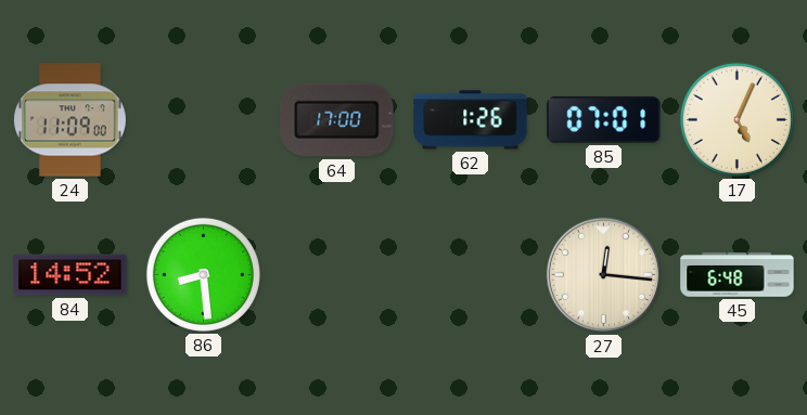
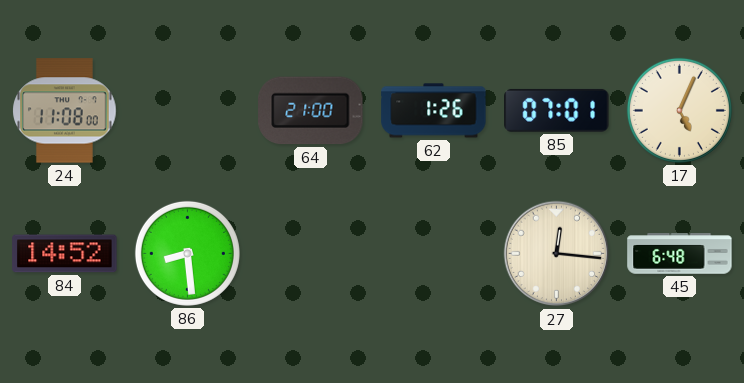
24: 11:09 -> 11:08
64: 17:00 -> 21:00
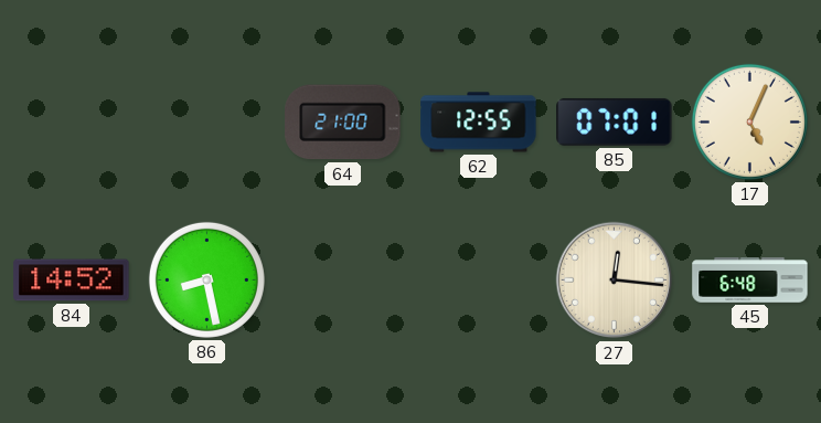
24: 11:08 -> none
62: 1:26 -> 12:55
86: 8:29 -> 8:28
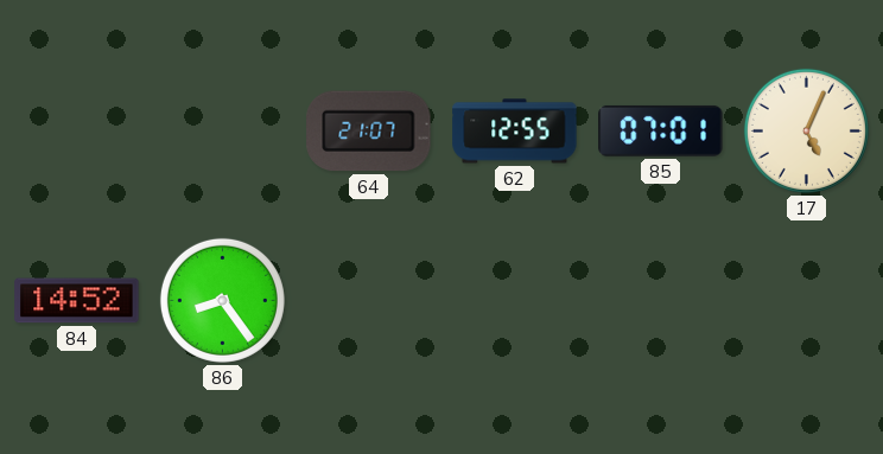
64: 21:00 -> 21:07
86: 8:28 -> 8:24
27: 12:16 -> none
45: 6:48 -> none
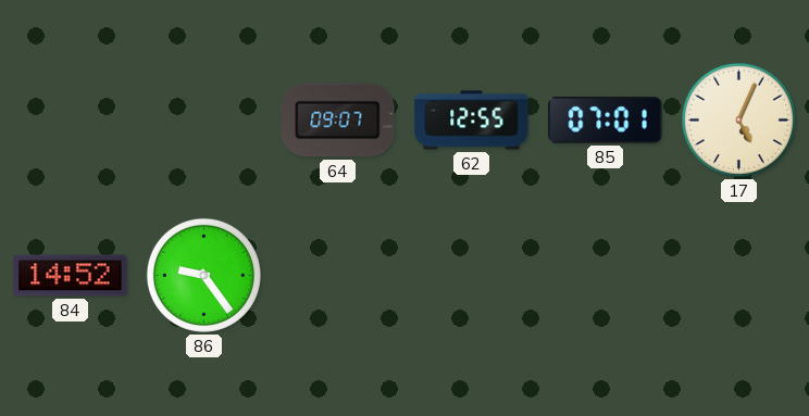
64: 21:07 -> 09:07
86: 8:24 -> 9:24
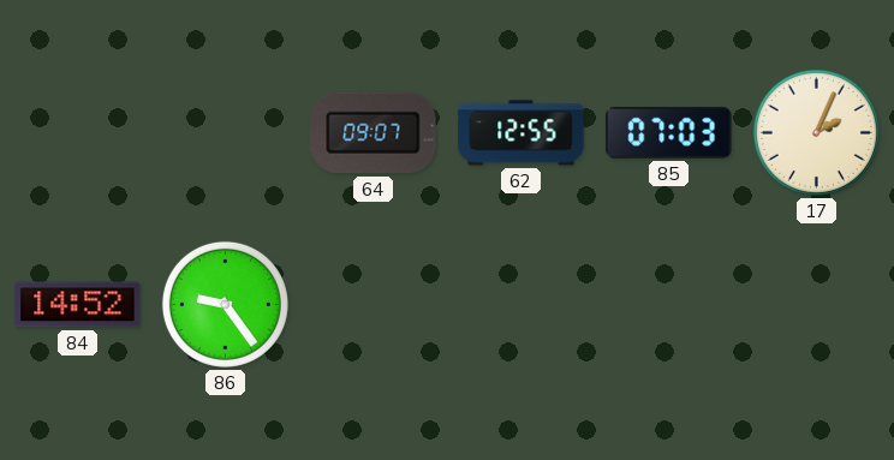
85: 07:01 -> 07:03
17: 5:04 -> 2:04
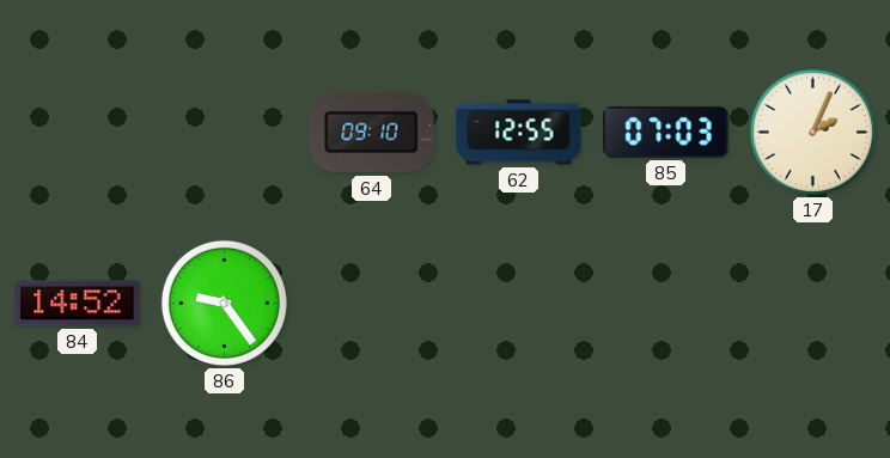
64: 09:07 -> 09:10
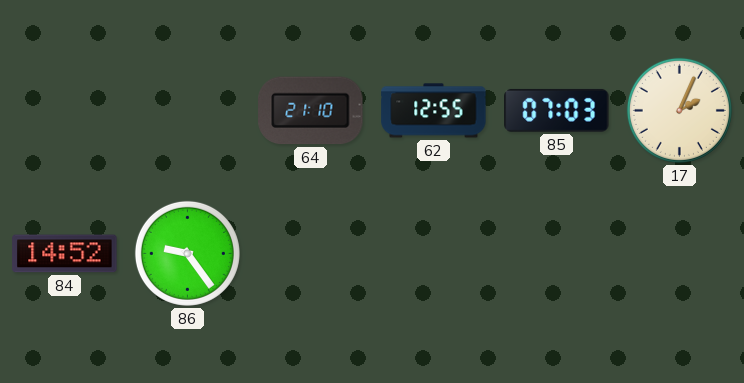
64: 09:10 -> 21:10
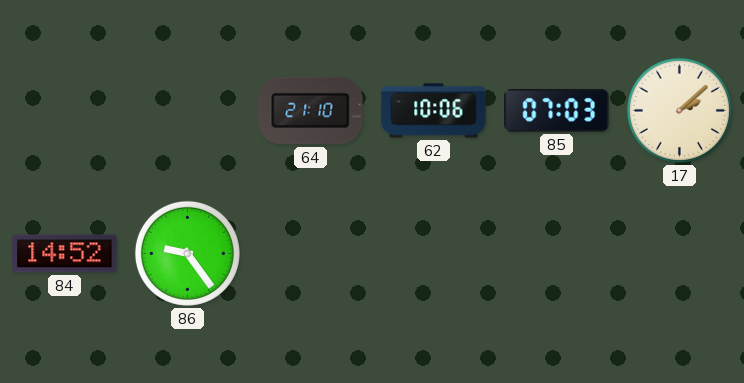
62: 12:55 -> 10:06
17: 2:04 -> 2:08
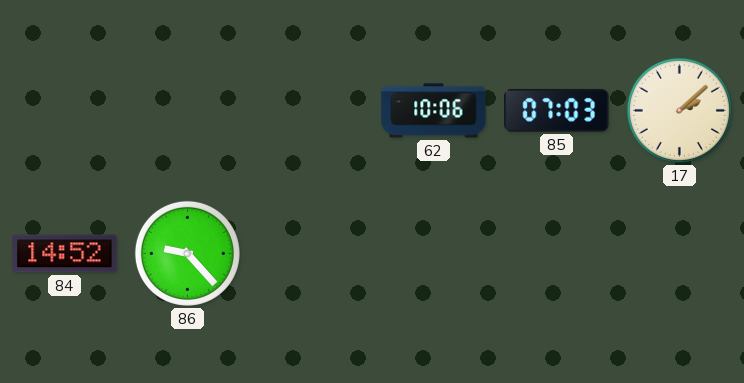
64: 21:10 -> none
86: 9:24 -> 9:23
